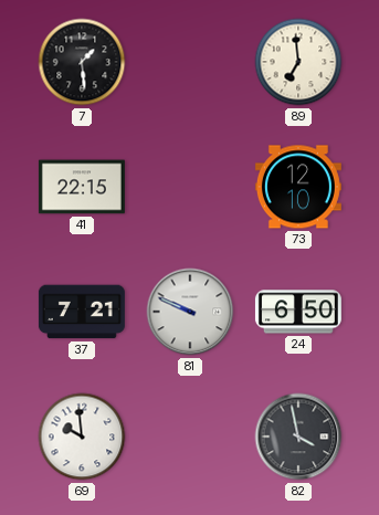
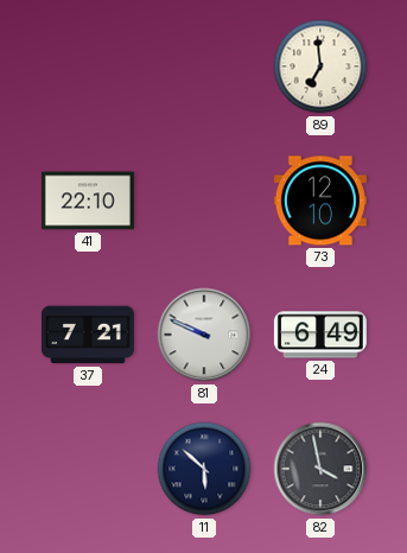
7: 1:29 -> none
41: 22:15 -> 22:10
24: 6:50 -> 6:49
69: 9:59 -> none
11: none -> 5:52
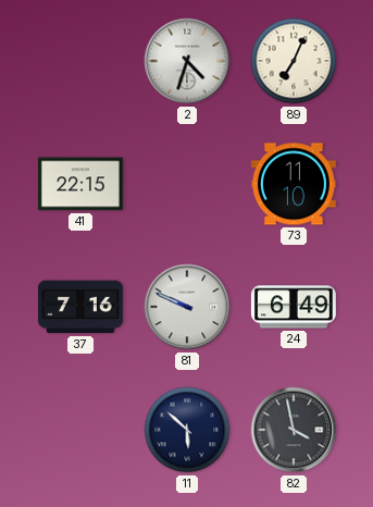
2: none -> 4:33
89: 6:59 -> 7:04
41: 22:10 -> 22:15
73: 12:10 -> 11:10
37: 7:21 -> 7:16
